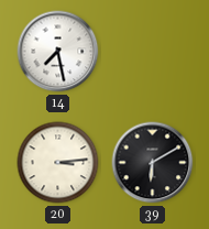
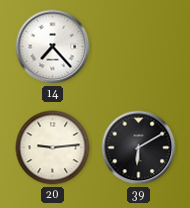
14: 7:28 -> 7:23
20: 3:14 -> 9:14
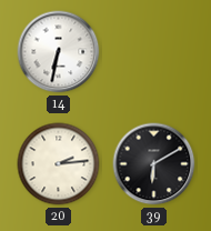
14: 7:23 -> 6:32
20: 9:14 -> 2:14
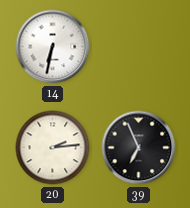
39: 6:10 -> 6:56
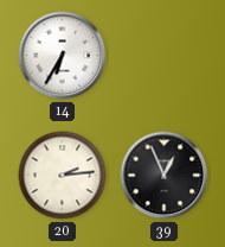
14: 6:32 -> 6:35
39: 6:56 -> 12:56
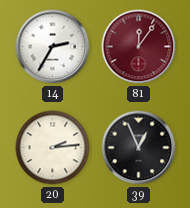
14: 6:35 -> 2:35
81: none -> 12:06
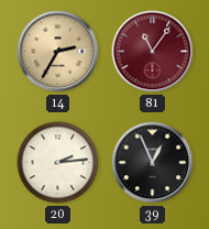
14 dial: white -> champagne
81: 12:06 -> 11:06
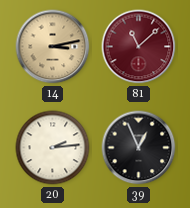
14: 2:35 -> 3:13
81: 11:06 -> 11:08
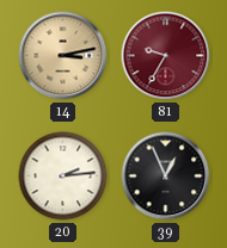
81: 11:08 -> 9:35
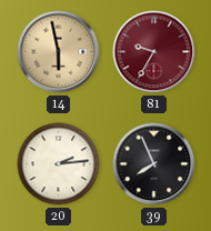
14: 3:13 -> 5:58
39: 12:56 -> 7:56
